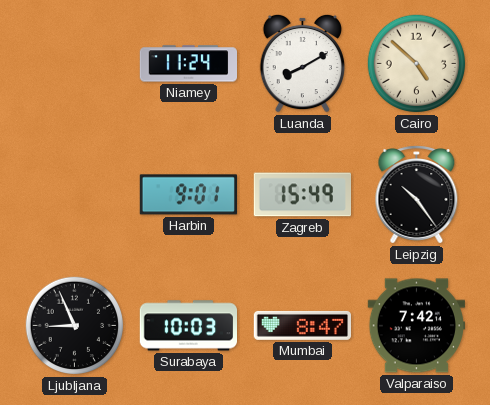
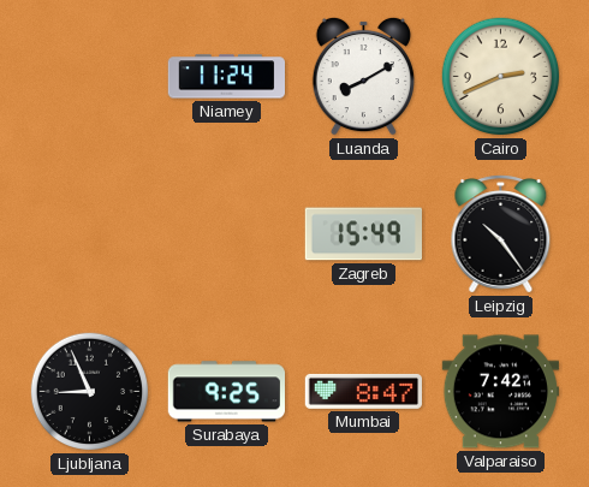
Cairo: 4:52 -> 2:41
Harbin: 9:01 -> none
Surabaya: 10:03 -> 9:25
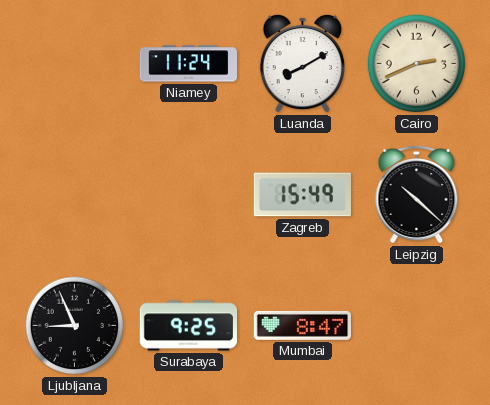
Leipzig: 10:24 -> 10:22
Valparaiso: 7:42 -> none
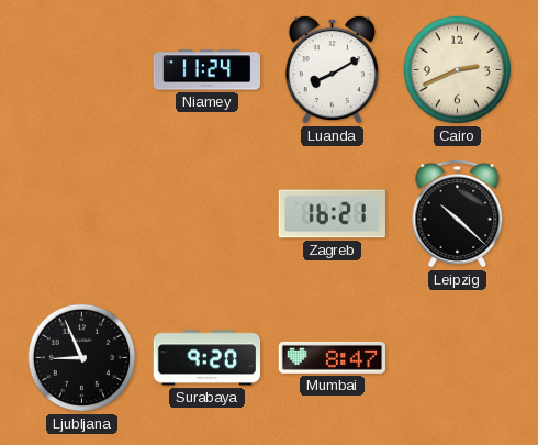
Zagreb: 15:49 -> 16:21
Surabaya: 9:25 -> 9:20
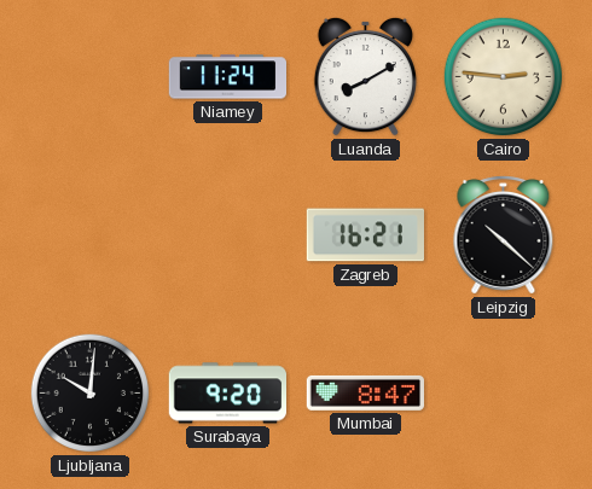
Cairo: 2:41 -> 2:46
Ljubljana: 8:56 -> 10:01
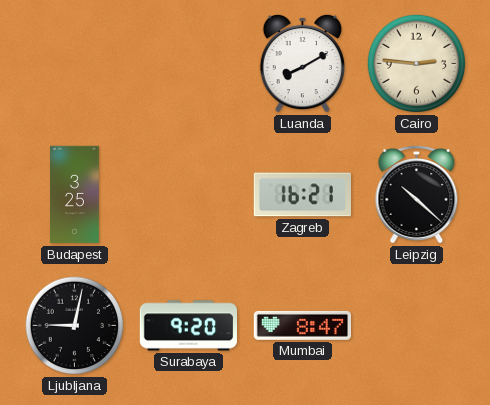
Niamey: 11:24 -> none
Budapest: none -> 3:25
Ljubljana: 10:01 -> 9:02
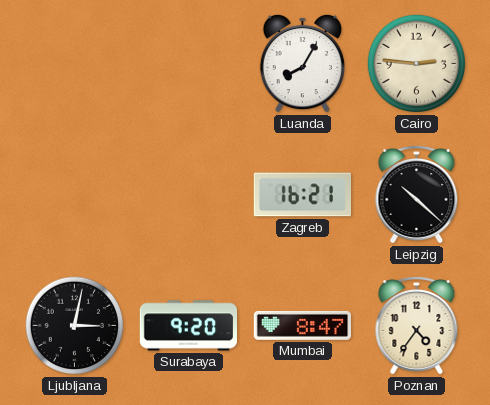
Luanda: 8:10 -> 8:05
Budapest: 3:25 -> none
Ljubljana: 9:02 -> 3:02
Poznan: none -> 4:36
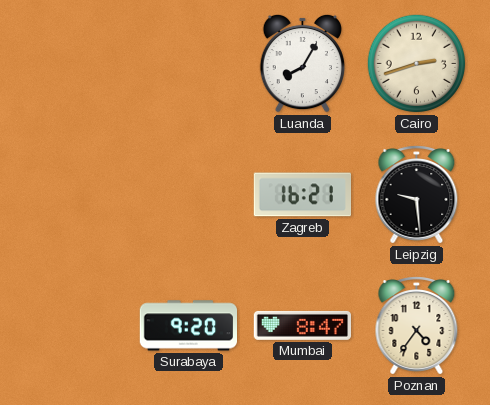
Cairo: 2:46 -> 2:42
Leipzig: 10:22 -> 9:29
Ljubljana: 3:02 -> none
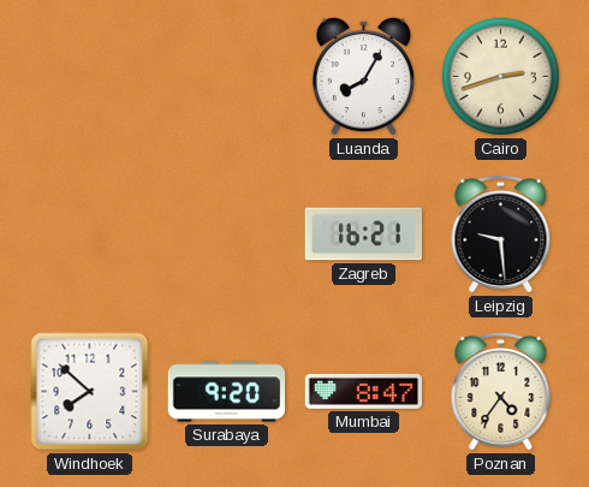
Windhoek: none -> 7:52
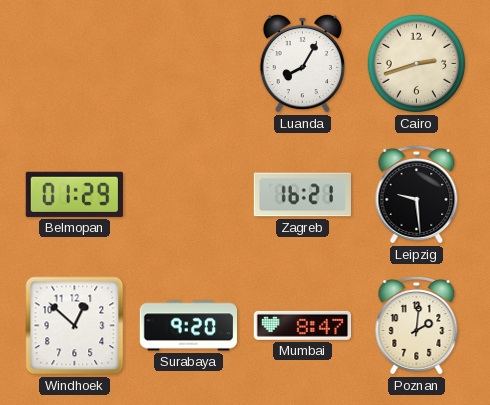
Belmopan: none -> 01:29
Windhoek: 7:52 -> 12:52
Poznan: 4:36 -> 2:01
